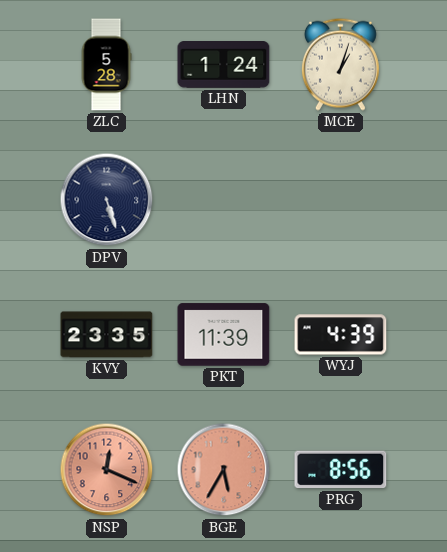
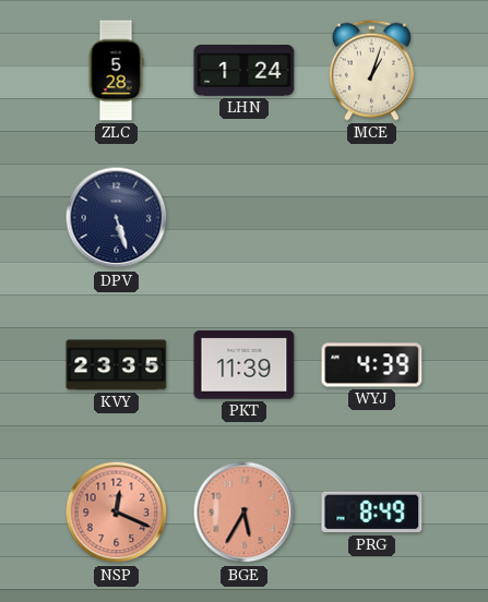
PRG: 8:56 -> 8:49
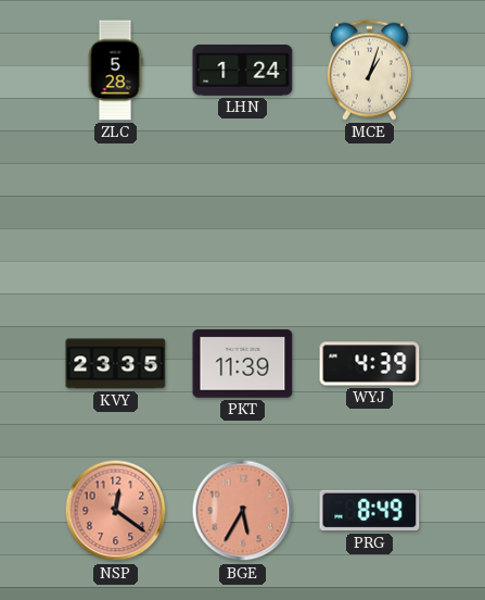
DPV: 5:27 -> none
NSP: 12:19 -> 12:21
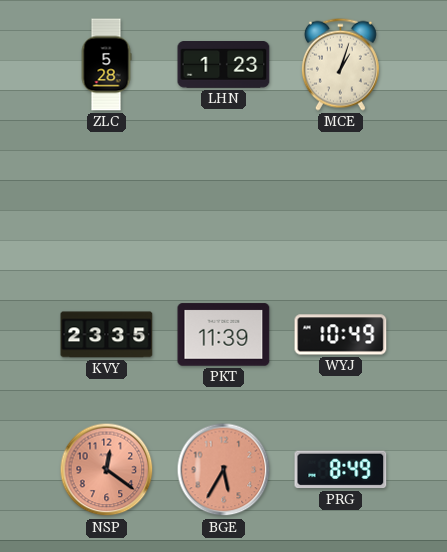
LHN: 1:24 -> 1:23
WYJ: 4:39 -> 10:49
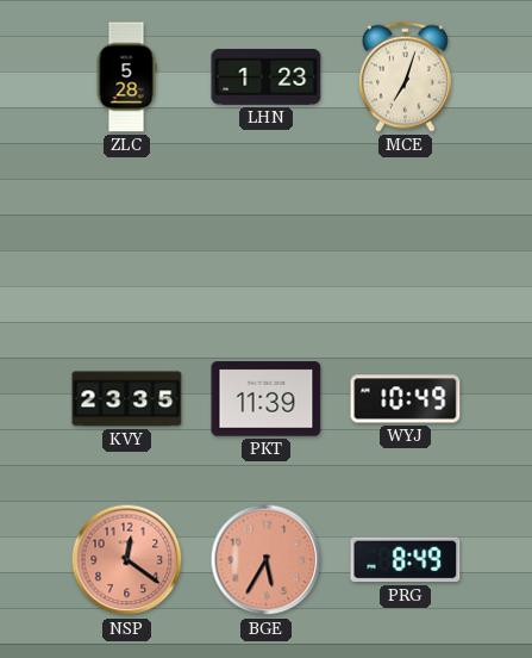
MCE: 1:03 -> 7:03
